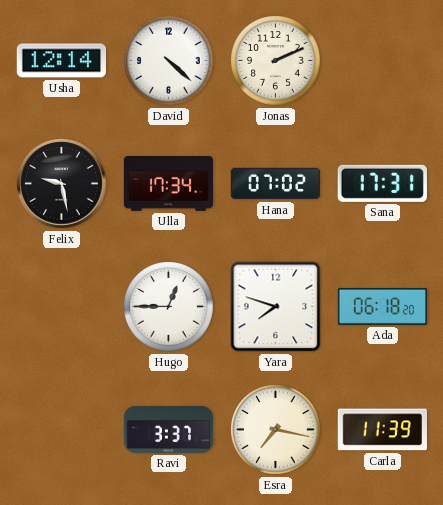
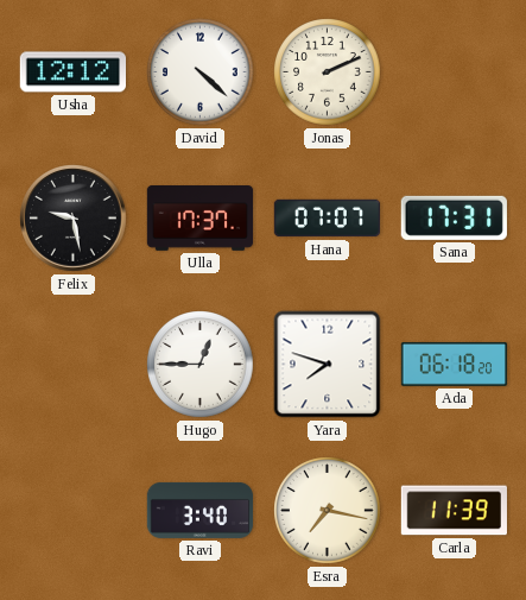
Usha: 12:14 -> 12:12
Ulla: 17:34 -> 17:37
Hana: 07:02 -> 07:07
Ravi: 3:37 -> 3:40
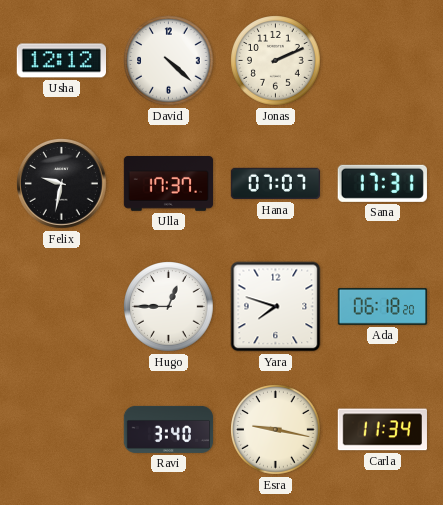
Felix: 9:28 -> 9:32
Esra: 7:17 -> 9:17
Carla: 11:39 -> 11:34
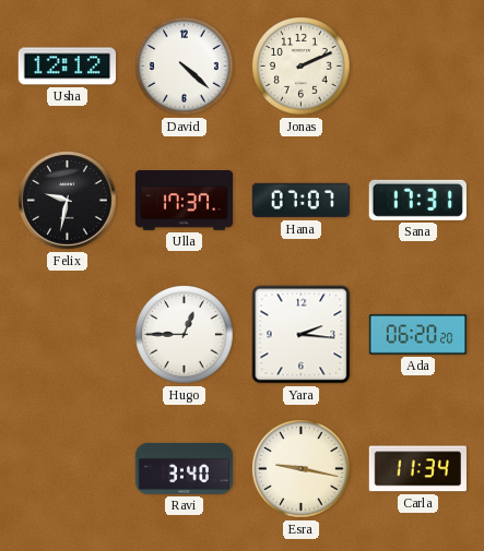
Yara: 7:48 -> 2:16
Ada: 06:18 -> 06:20
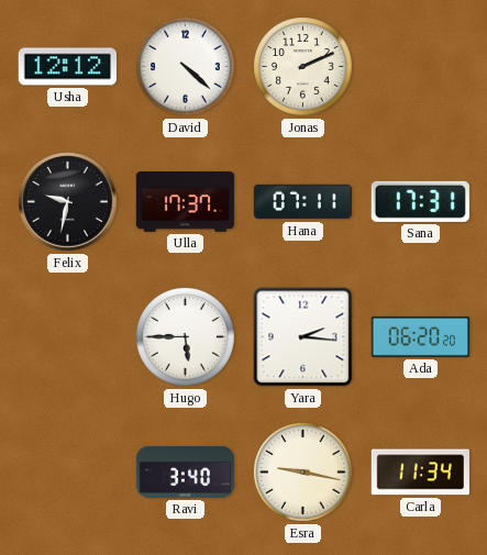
Hana: 07:07 -> 07:11
Hugo: 12:45 -> 5:45
